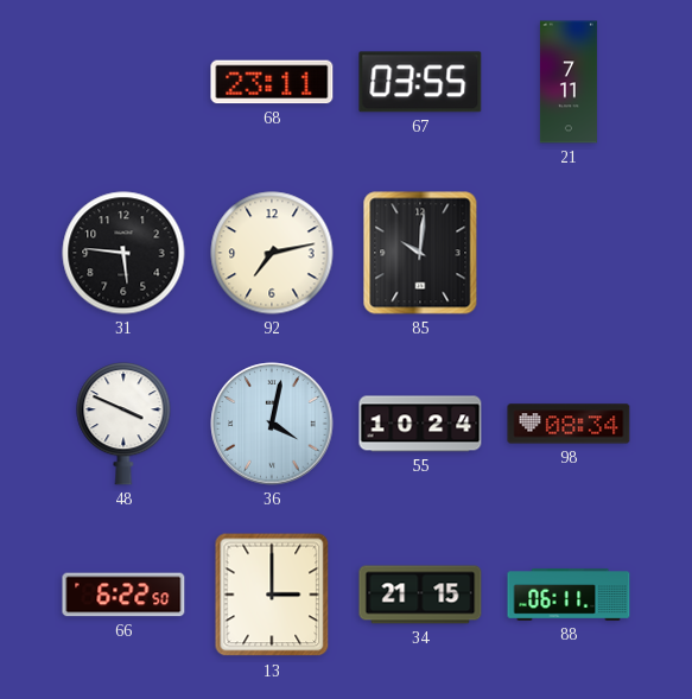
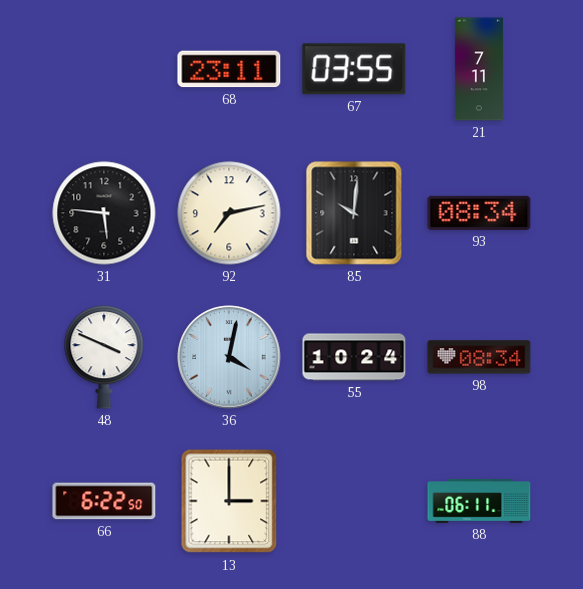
93: none -> 08:34
34: 21:15 -> none
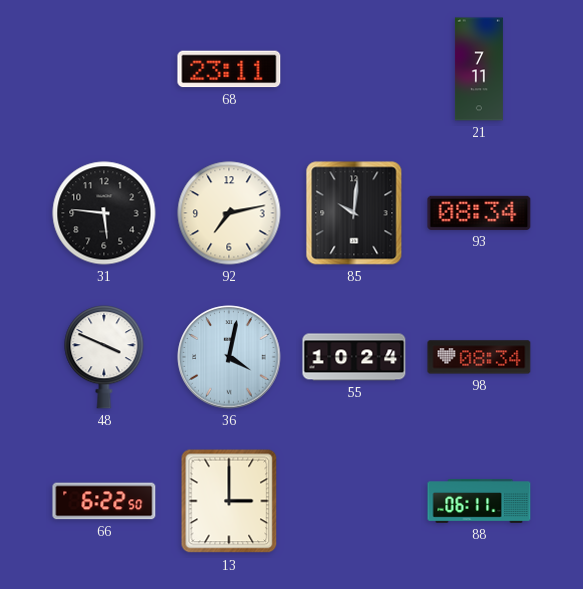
67: 03:55 -> none
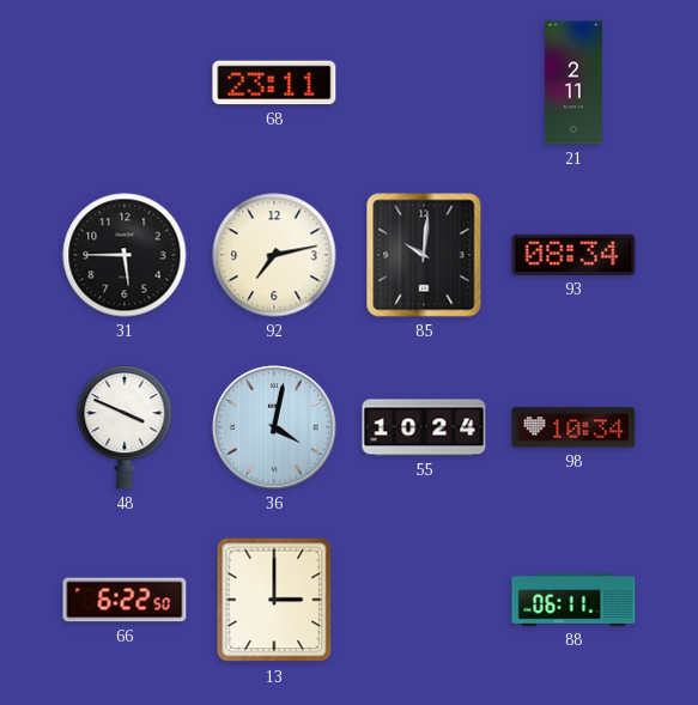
21: 7:11 -> 2:11
31: 5:46 -> 5:45
98: 08:34 -> 10:34
